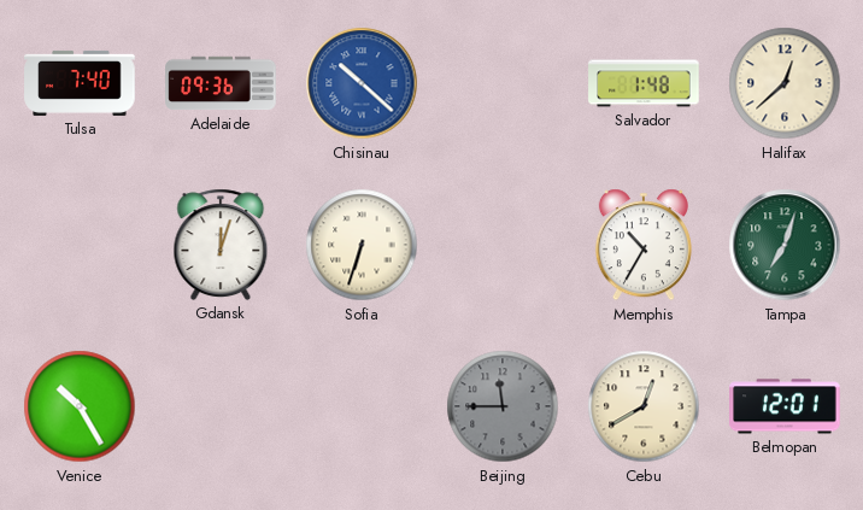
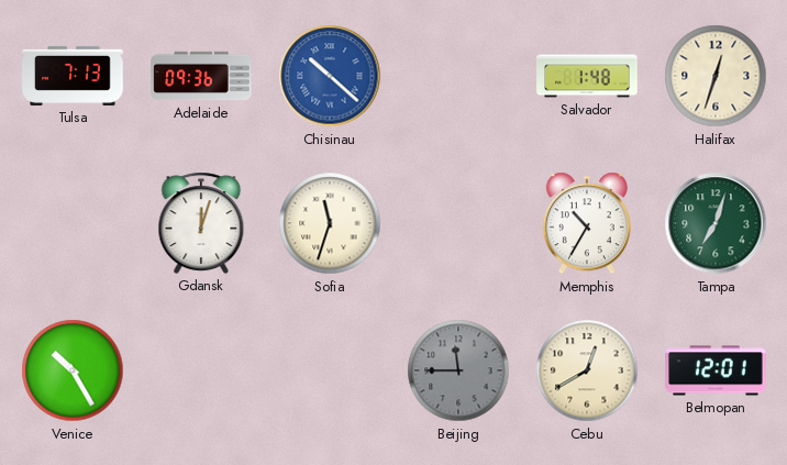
Tulsa: 7:40 -> 7:13
Halifax: 12:38 -> 12:33
Sofia: 6:33 -> 11:33
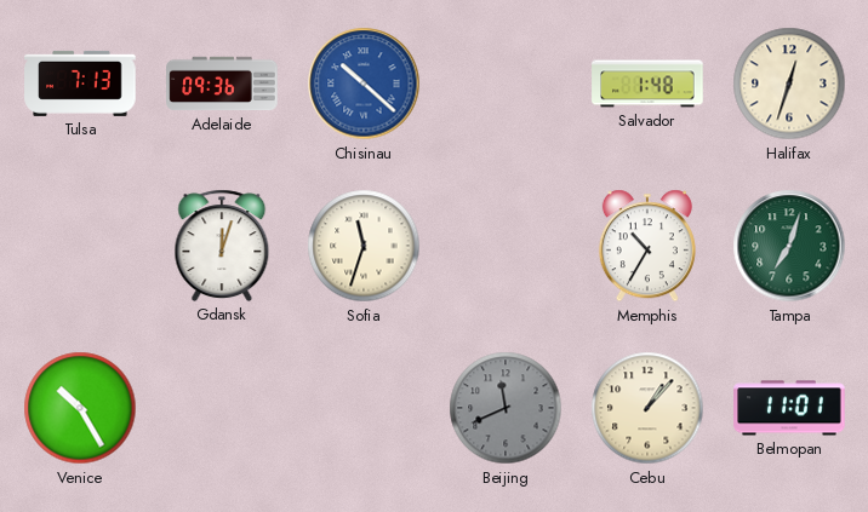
Beijing: 11:45 -> 11:41
Cebu: 12:40 -> 1:07
Belmopan: 12:01 -> 11:01
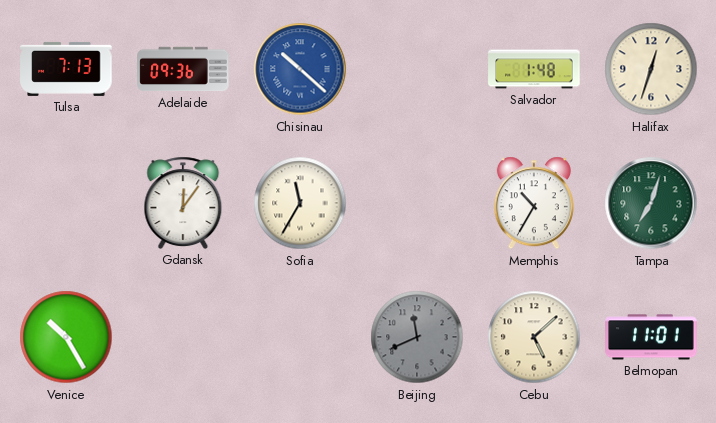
Gdansk: 12:03 -> 12:06
Sofia: 11:33 -> 11:35
Cebu: 1:07 -> 5:08
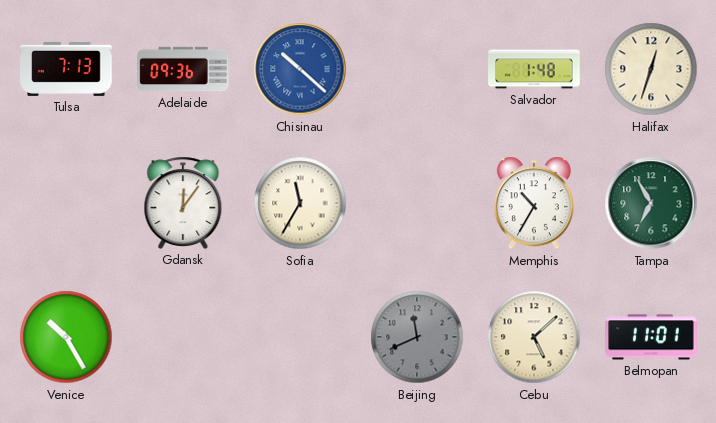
Tampa: 7:03 -> 6:55
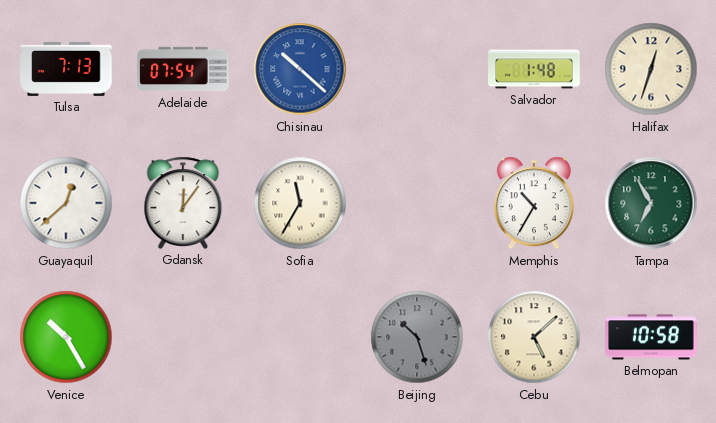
Adelaide: 09:36 -> 07:54
Guayaquil: none -> 12:38
Beijing: 11:41 -> 10:27
Belmopan: 11:01 -> 10:58
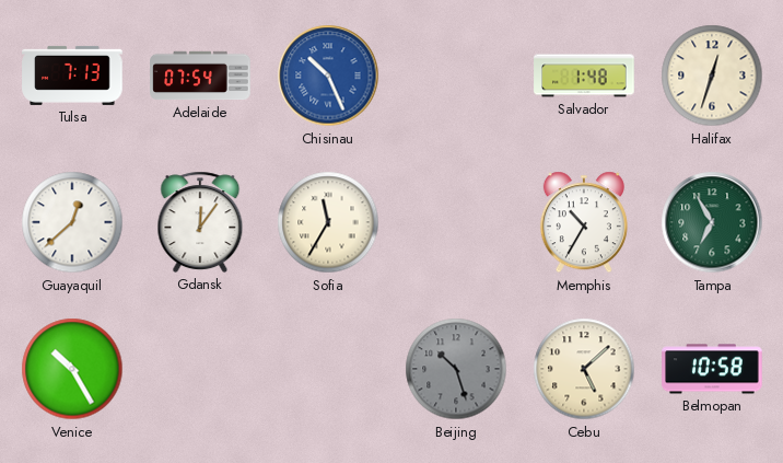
Chisinau: 10:22 -> 10:26
